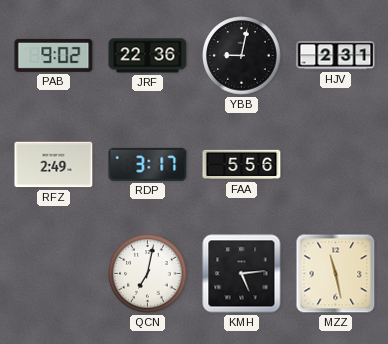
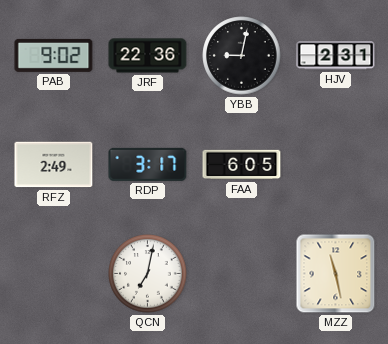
FAA: 5:56 -> 6:05
KMH: 5:14 -> none
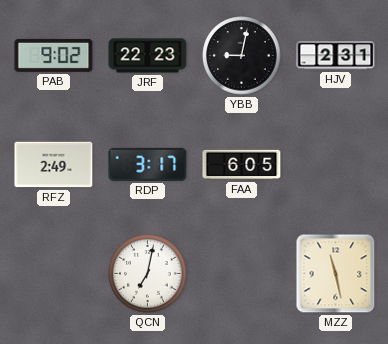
JRF: 22:36 -> 22:23
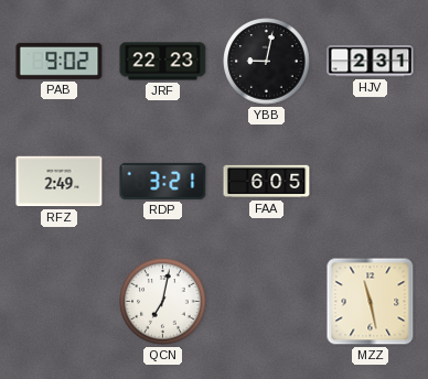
RDP: 3:17 -> 3:21
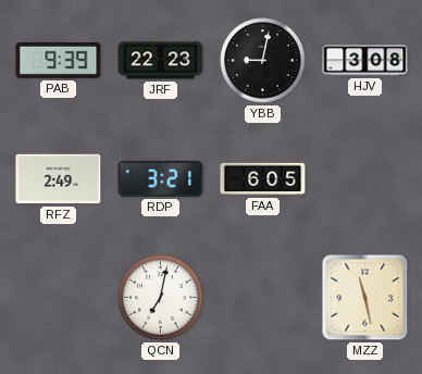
PAB: 9:02 -> 9:39
HJV: 2:31 -> 3:08
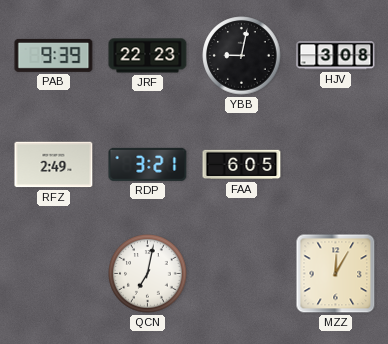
MZZ: 11:28 -> 12:05
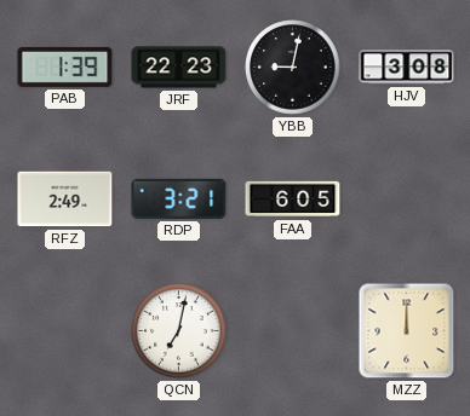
PAB: 9:39 -> 1:39
MZZ: 12:05 -> 12:00
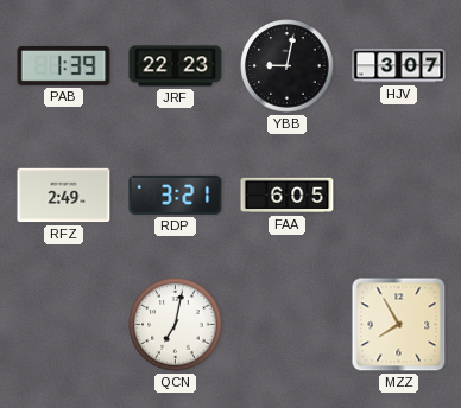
HJV: 3:08 -> 3:07
MZZ: 12:00 -> 7:55
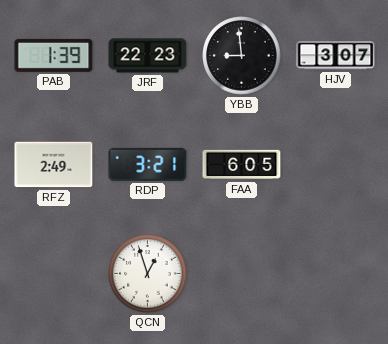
YBB: 9:02 -> 8:59
QCN: 7:02 -> 12:57
MZZ: 7:55 -> none
